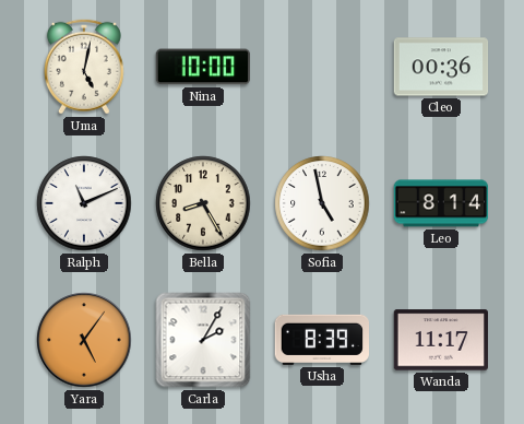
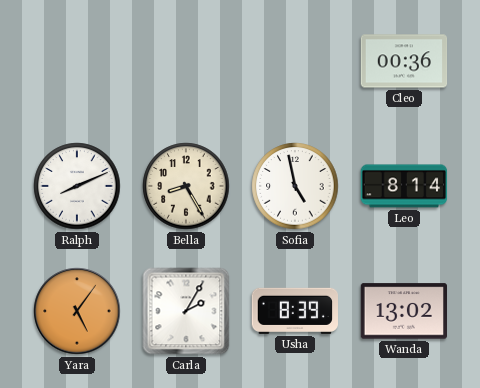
Uma: 5:02 -> none
Nina: 10:00 -> none
Ralph: 11:11 -> 8:11
Wanda: 11:17 -> 13:02
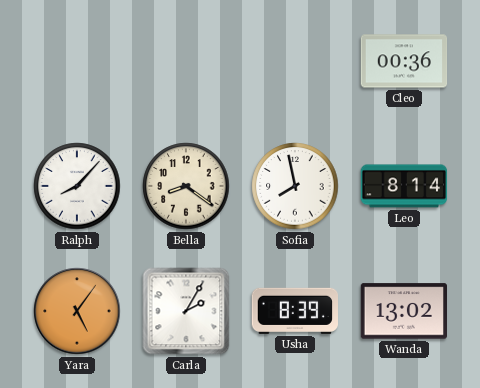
Ralph: 8:11 -> 8:07
Bella: 8:25 -> 8:21
Sofia: 4:58 -> 7:58
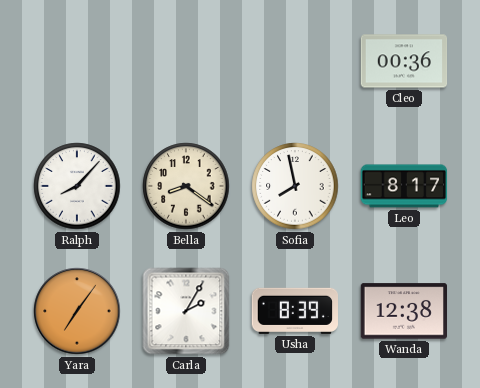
Leo: 8:14 -> 8:17
Yara: 5:06 -> 7:06
Wanda: 13:02 -> 12:38
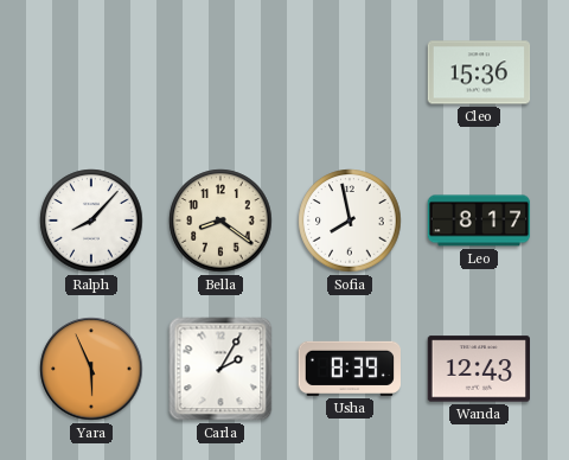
Cleo: 00:36 -> 15:36
Yara: 7:06 -> 5:56
Wanda: 12:38 -> 12:43
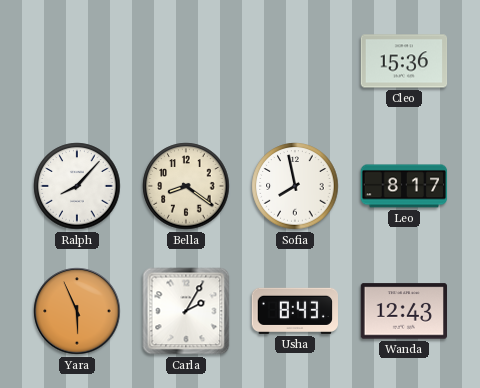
Usha: 8:39 -> 8:43
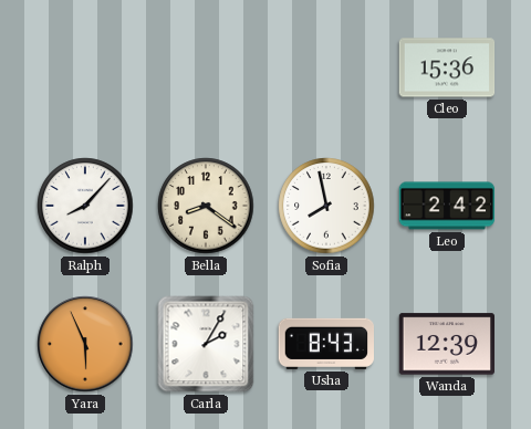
Leo: 8:17 -> 2:42
Wanda: 12:43 -> 12:39
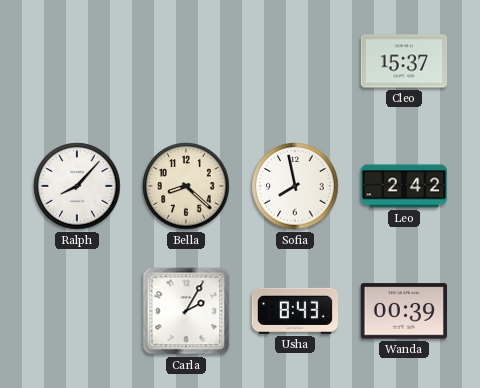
Cleo: 15:36 -> 15:37
Bella: 8:21 -> 8:22
Yara: 5:56 -> none
Wanda: 12:39 -> 00:39
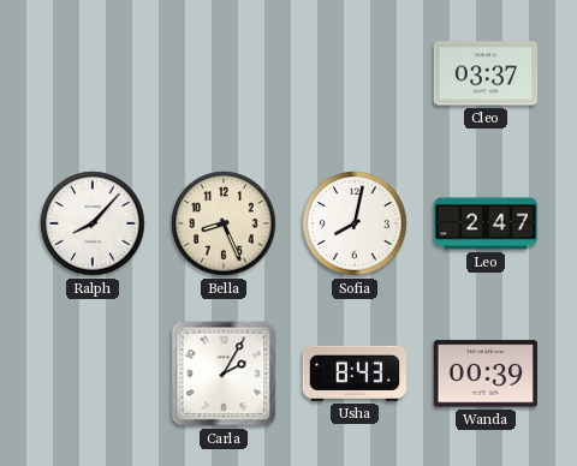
Cleo: 15:37 -> 03:37
Bella: 8:22 -> 8:26
Sofia: 7:58 -> 8:02
Leo: 2:42 -> 2:47
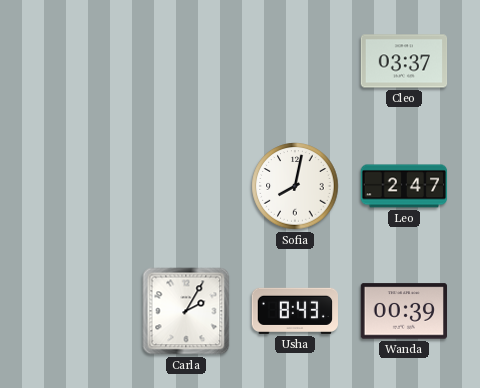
Ralph: 8:07 -> none
Bella: 8:26 -> none
